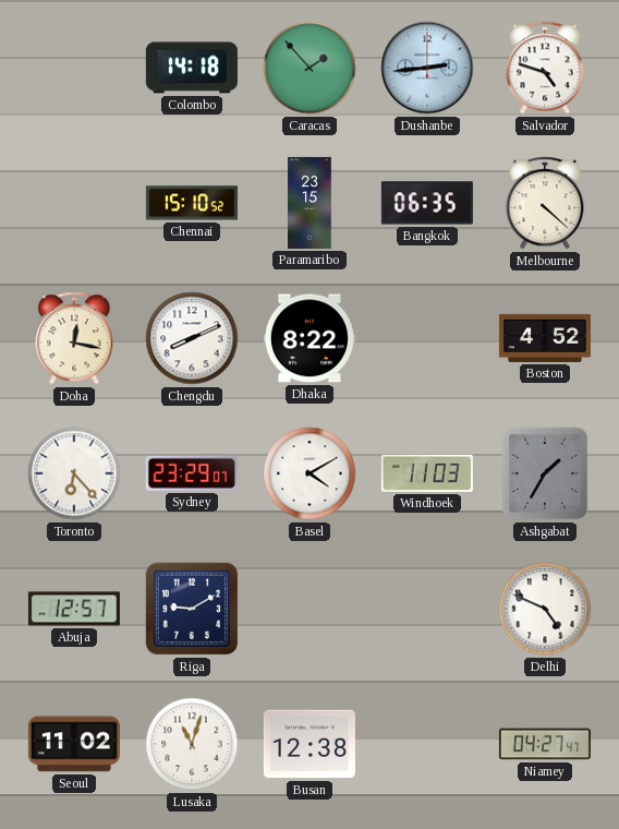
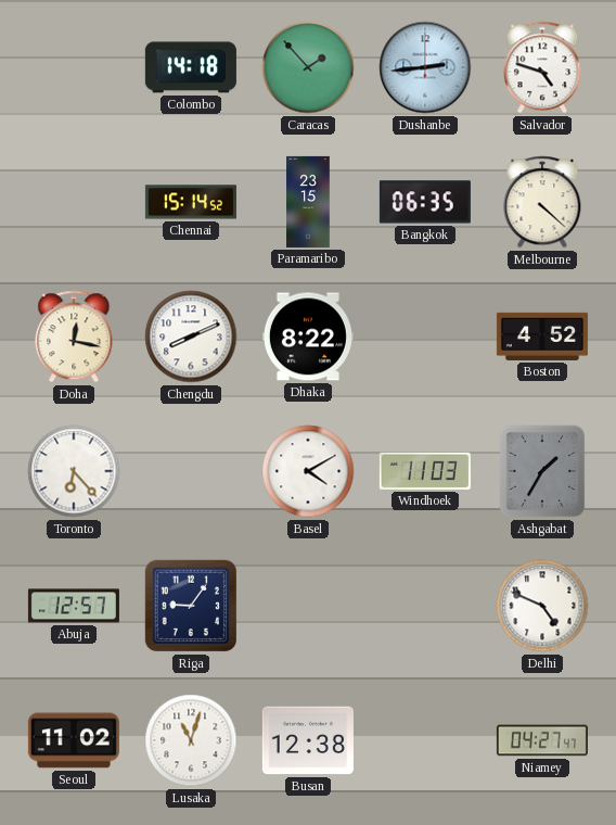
Chennai: 15:10 -> 15:14
Sydney: 23:29 -> none
Riga: 9:10 -> 9:06
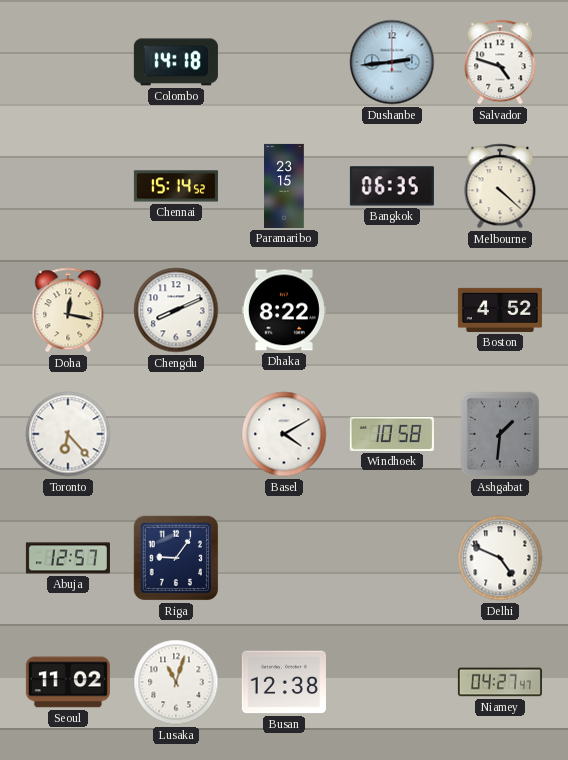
Caracas: 1:53 -> none
Windhoek: 11:03 -> 10:58
Ashgabat: 1:35 -> 1:31
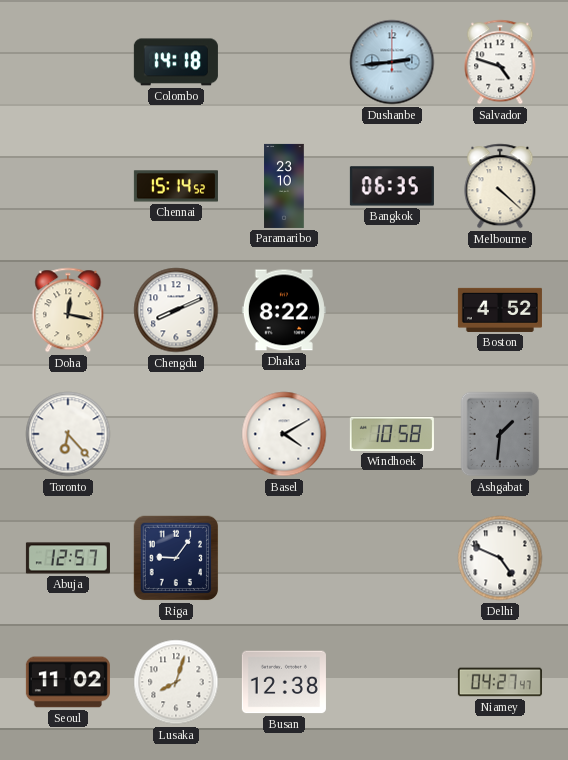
Paramaribo: 23:15 -> 23:10
Lusaka: 11:03 -> 8:03
